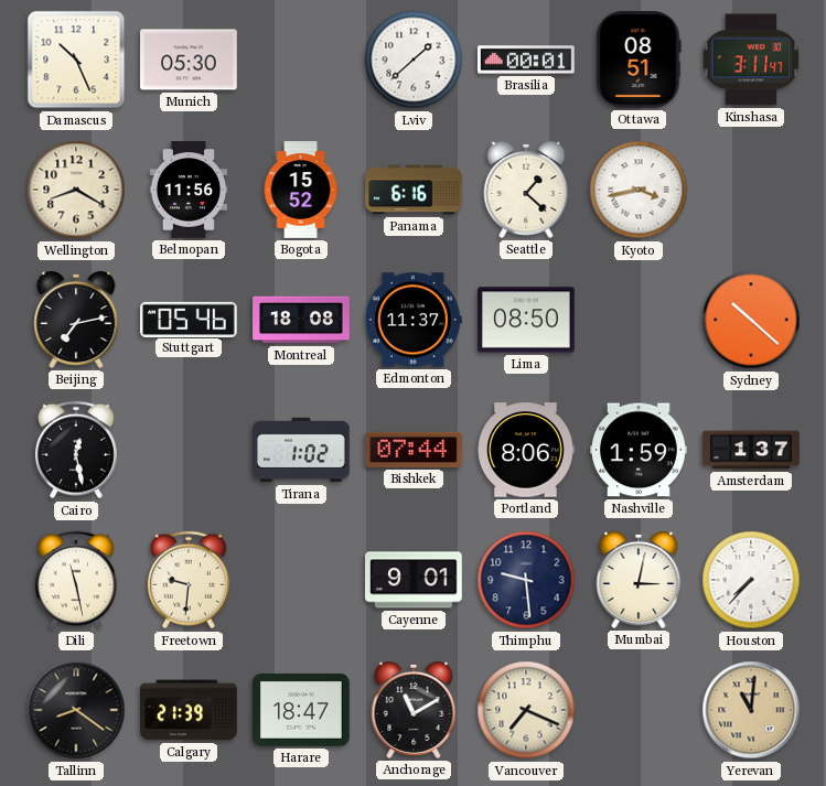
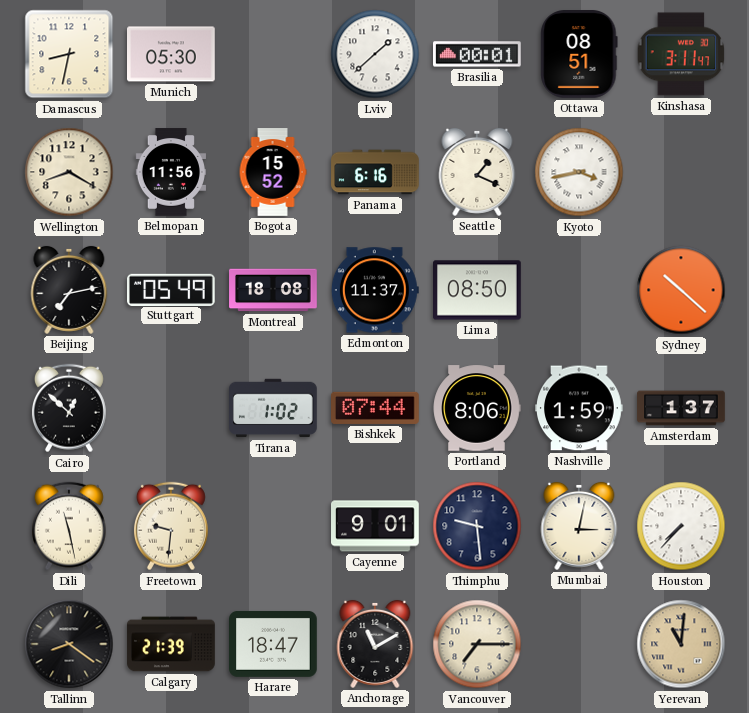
Damascus: 10:26 -> 8:32
Seattle: 1:22 -> 1:19
Stuttgart: 05:46 -> 05:49
Cairo: 12:28 -> 12:52
Vancouver: 7:19 -> 7:15
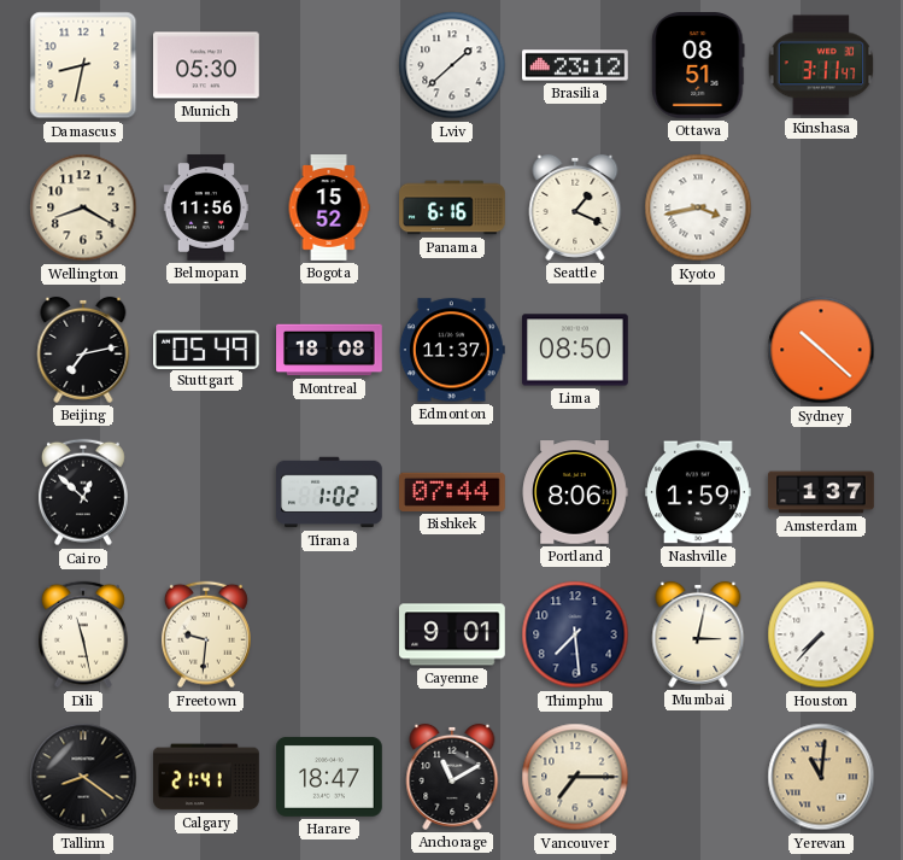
Brasilia: 00:01 -> 23:12
Thimphu: 9:29 -> 7:29
Calgary: 21:39 -> 21:41
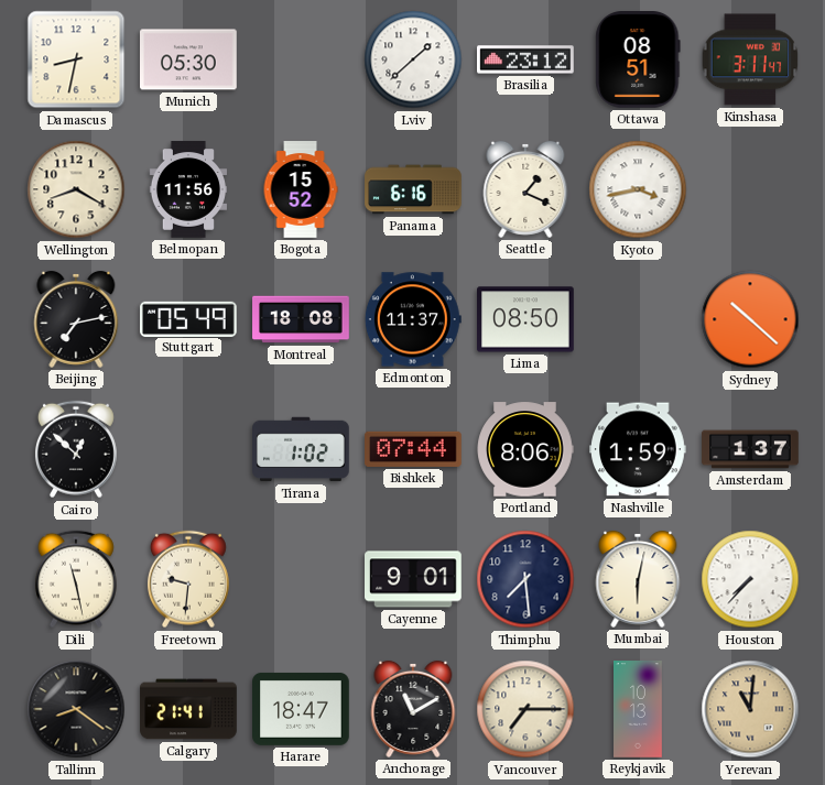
Mumbai: 3:02 -> 6:02
Reykjavik: none -> 10:13
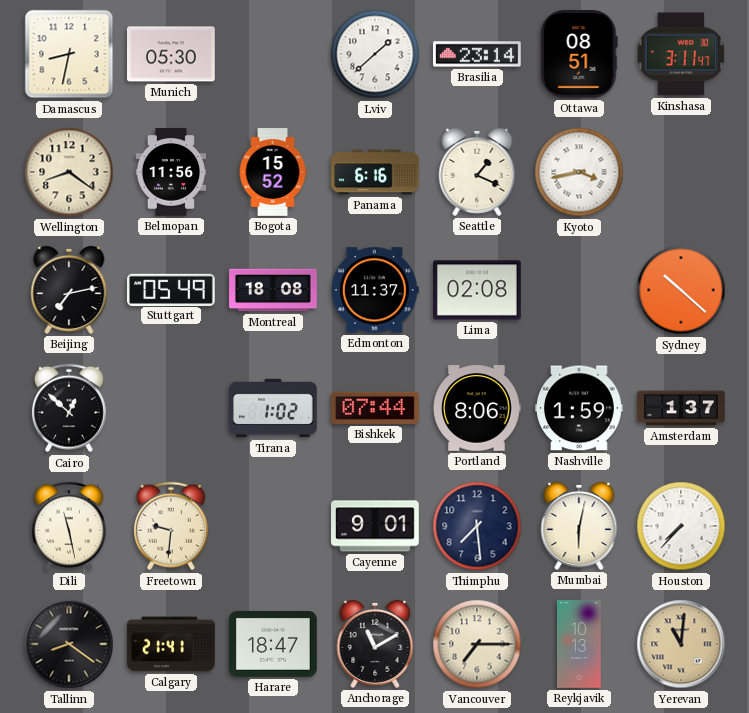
Brasilia: 23:12 -> 23:14
Wellington: 8:20 -> 8:21
Lima: 08:50 -> 02:08
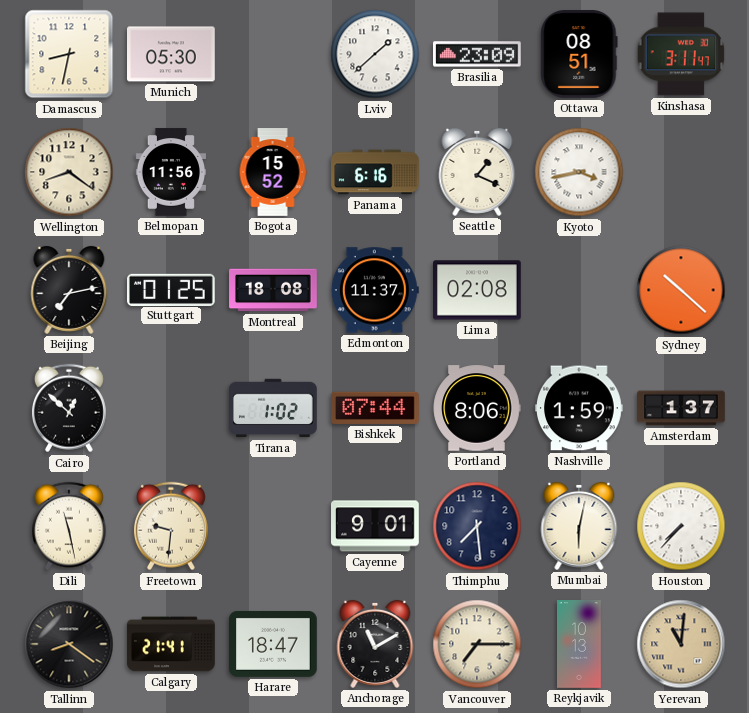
Brasilia: 23:14 -> 23:09
Stuttgart: 05:49 -> 01:25
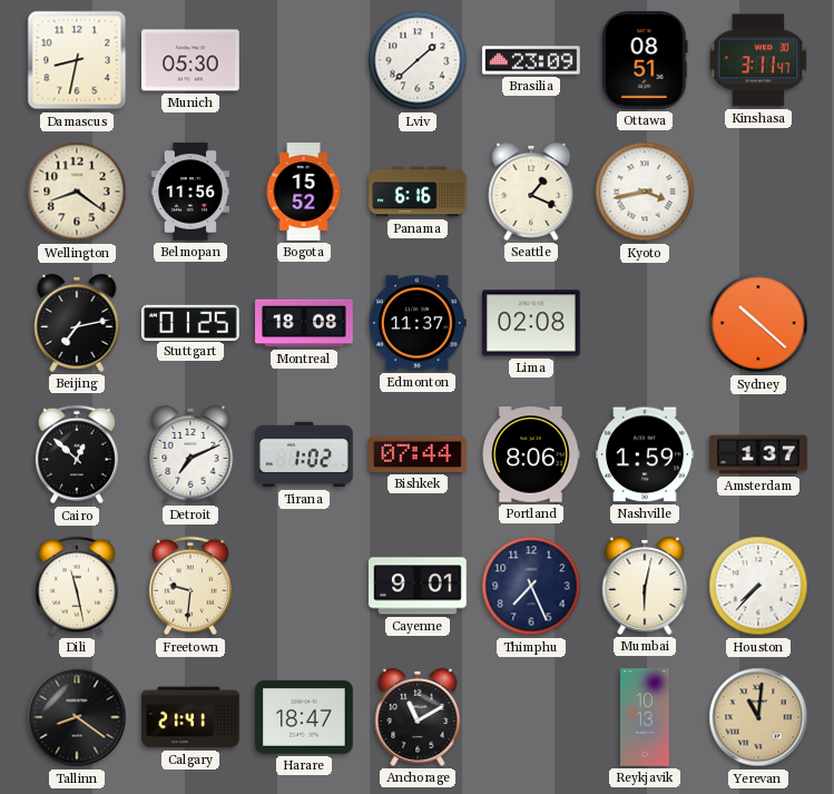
Detroit: none -> 7:11
Thimphu: 7:29 -> 7:26
Vancouver: 7:15 -> none
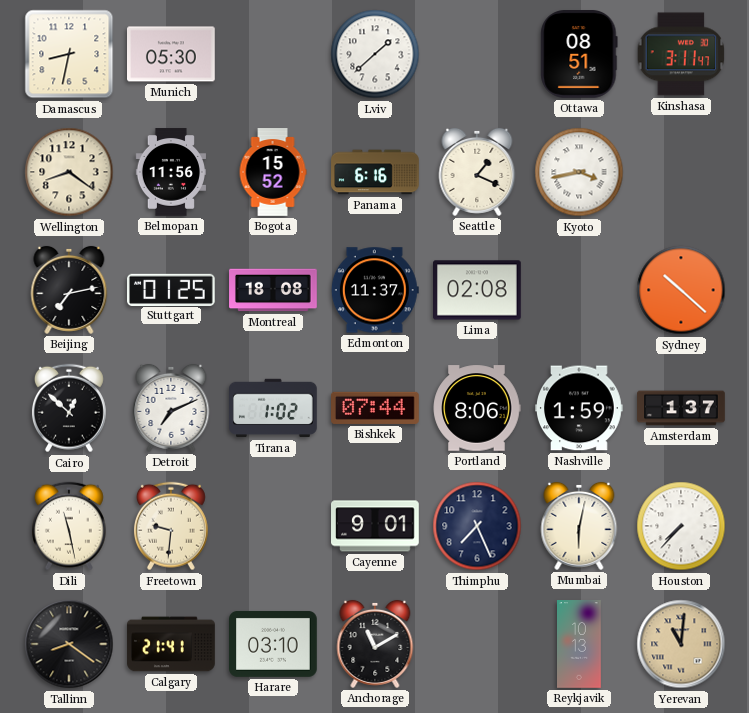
Brasilia: 23:09 -> none
Harare: 18:47 -> 03:10
